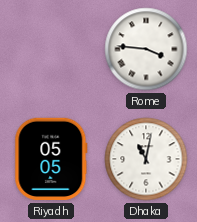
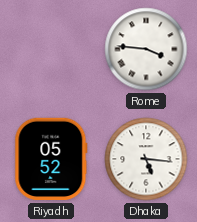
Riyadh: 05:05 -> 05:52
Dhaka: 11:02 -> 5:16
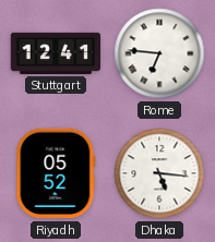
Stuttgart: none -> 12:41
Rome: 3:46 -> 6:46
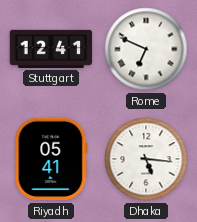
Rome: 6:46 -> 6:49
Riyadh: 05:52 -> 05:41
